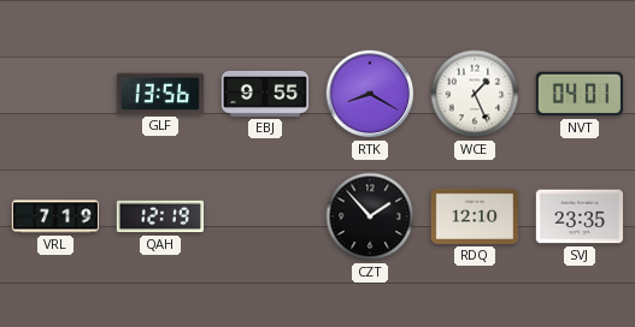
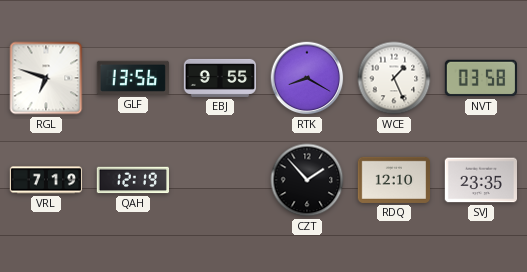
RGL: none -> 6:48
NVT: 04:01 -> 03:58
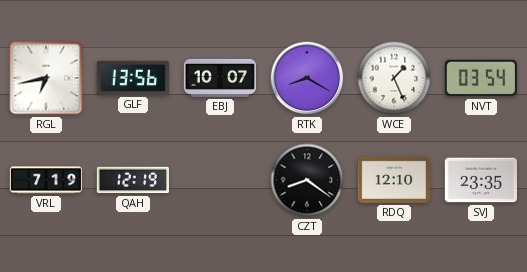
RGL: 6:48 -> 6:43
EBJ: 9:55 -> 10:07
NVT: 03:58 -> 03:54
CZT: 1:53 -> 8:21
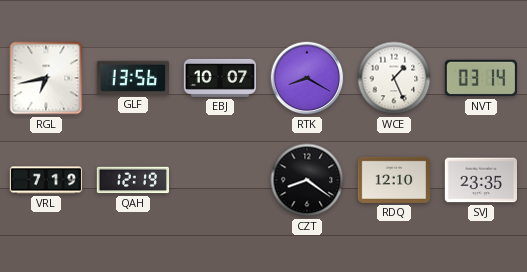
NVT: 03:54 -> 03:14
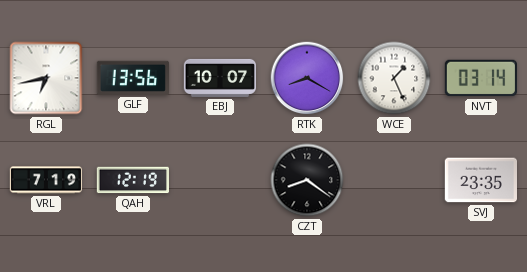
RDQ: 12:10 -> none
